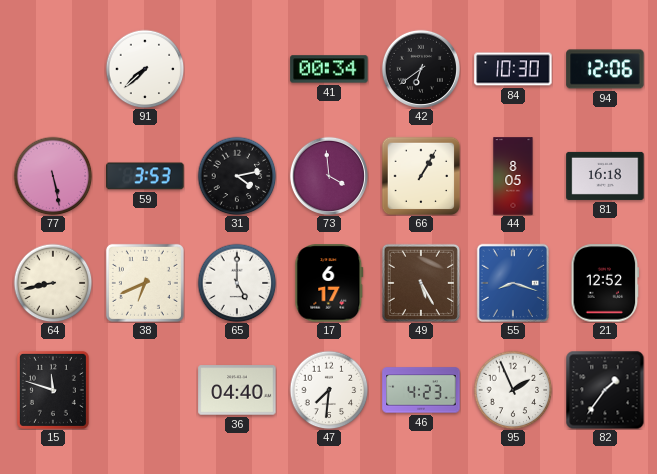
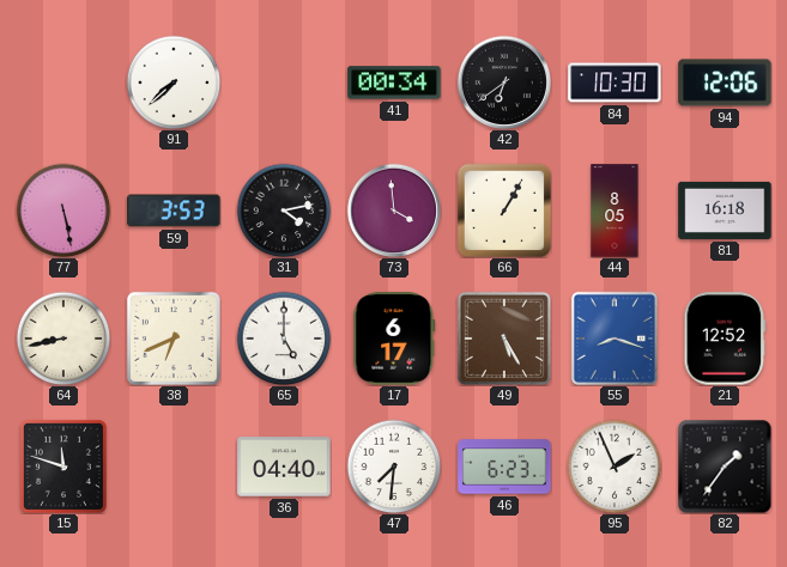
46: 4:23 -> 6:23
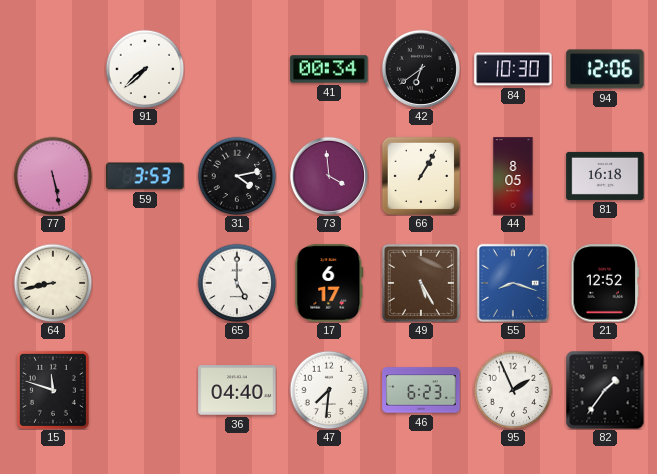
38: 6:41 -> none
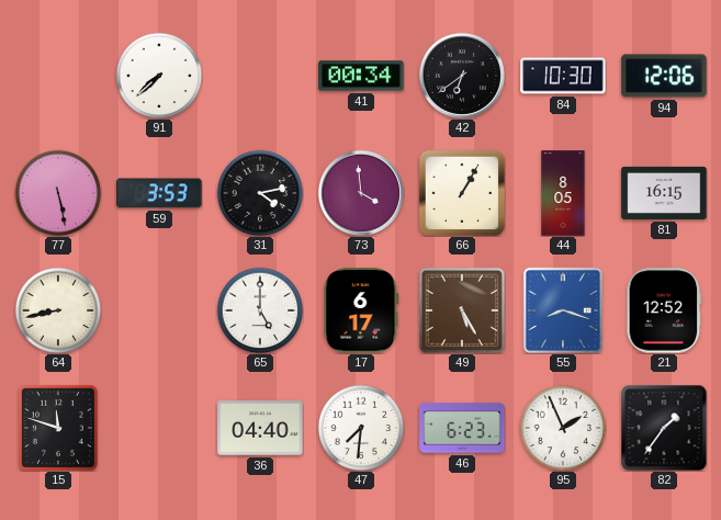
81: 16:18 -> 16:15
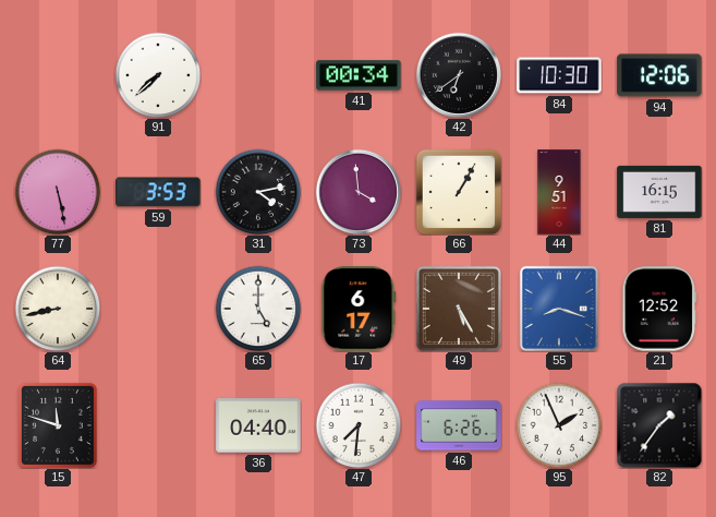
44: 8:05 -> 9:51
46: 6:23 -> 6:26
